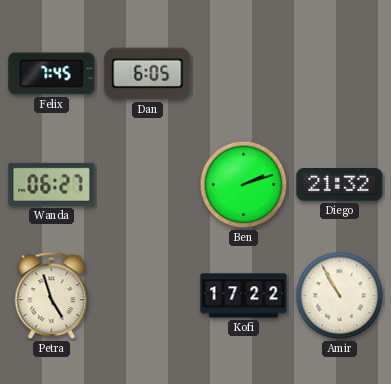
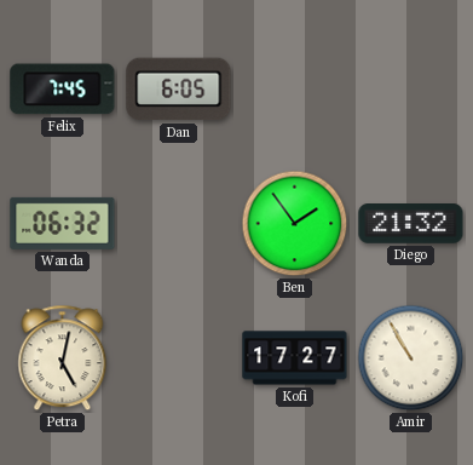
Wanda: 06:27 -> 06:32
Ben: 2:12 -> 1:54
Petra: 4:57 -> 5:02
Kofi: 17:22 -> 17:27
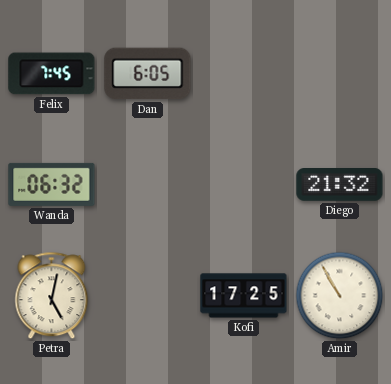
Ben: 1:54 -> none
Kofi: 17:27 -> 17:25
